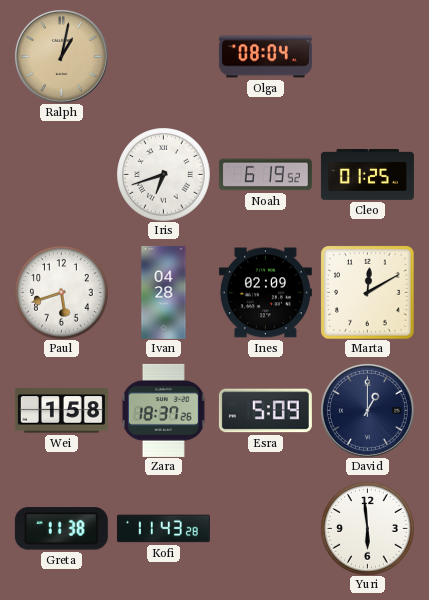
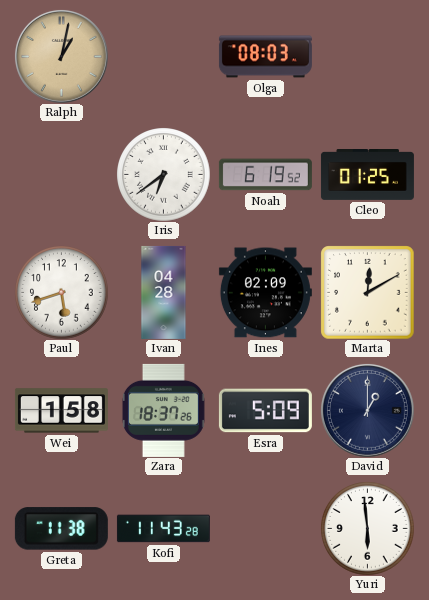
Olga: 08:04 -> 08:03
Iris: 6:42 -> 6:39
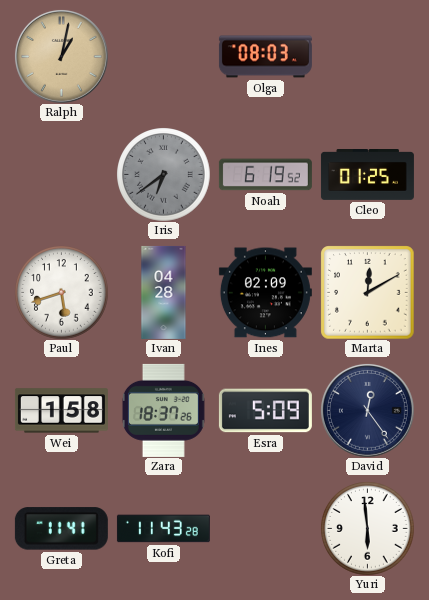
Iris dial: white -> grey
David: 1:00 -> 12:24
Greta: 11:38 -> 11:41
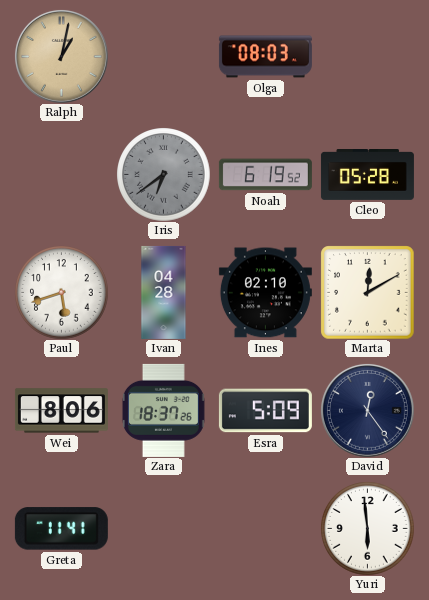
Cleo: 01:25 -> 05:28
Ines: 02:09 -> 02:10
Wei: 1:58 -> 8:06
Kofi: 11:43 -> none
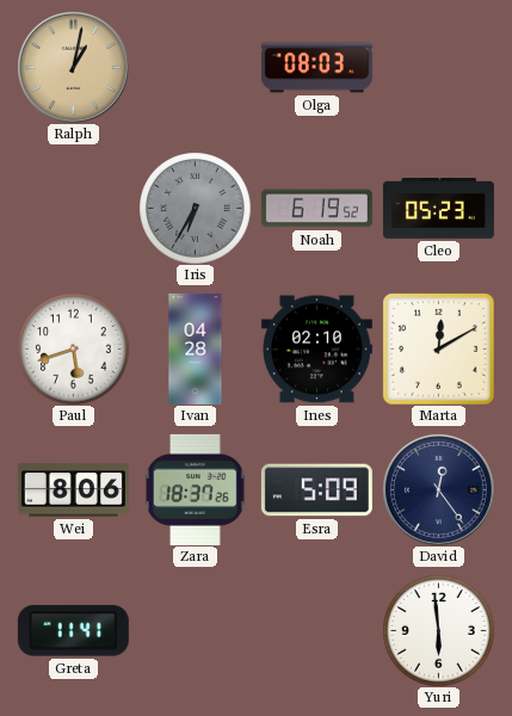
Iris: 6:39 -> 6:35
Cleo: 05:28 -> 05:23
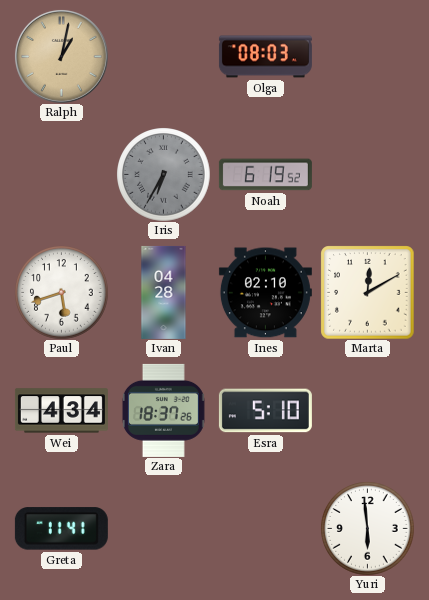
Cleo: 05:23 -> none
Wei: 8:06 -> 4:34
Esra: 5:09 -> 5:10
David: 12:24 -> none
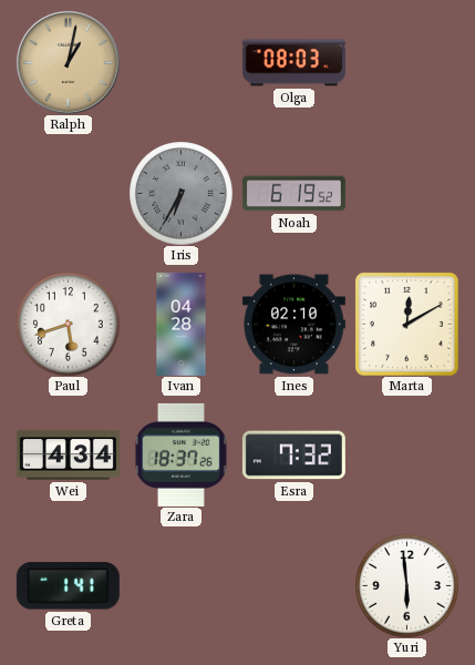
Esra: 5:10 -> 7:32
Greta: 11:41 -> 1:41
